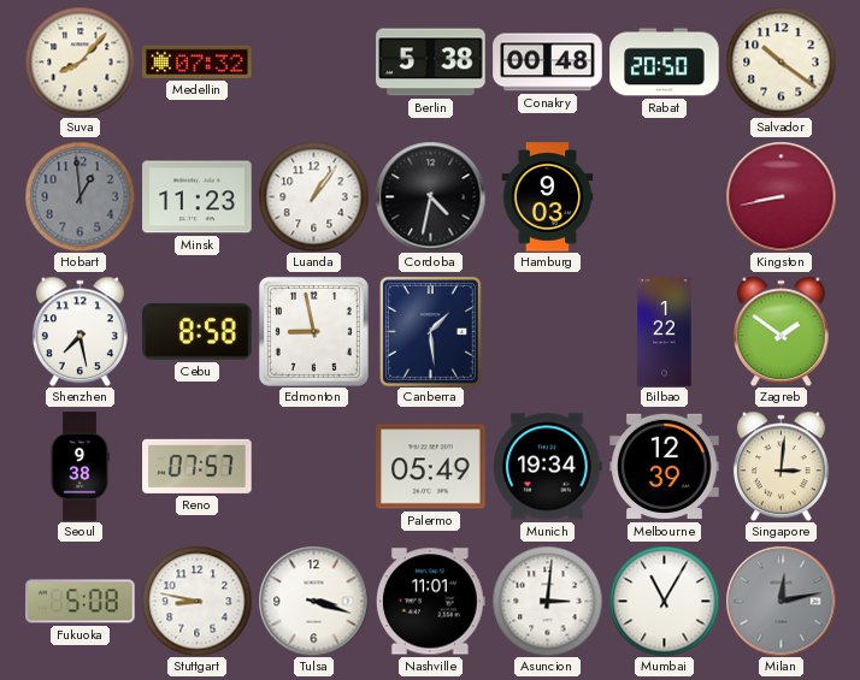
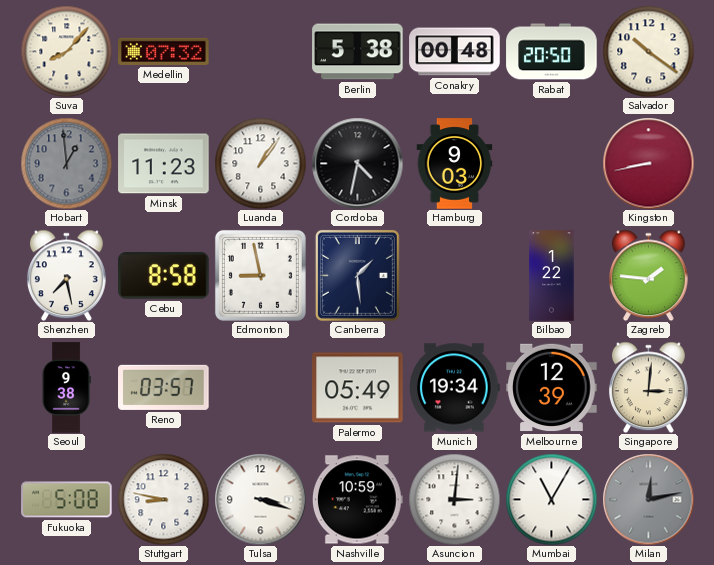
Zagreb: 1:51 -> 1:46
Reno: 07:57 -> 03:57
Nashville: 11:01 -> 10:59
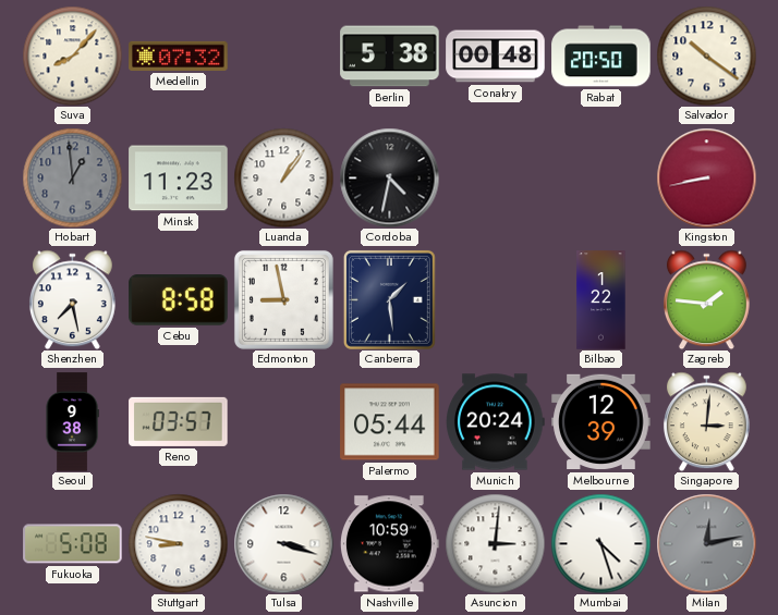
Hamburg: 9:03 -> none
Palermo: 05:49 -> 05:44
Munich: 19:34 -> 20:24
Mumbai: 11:05 -> 4:27
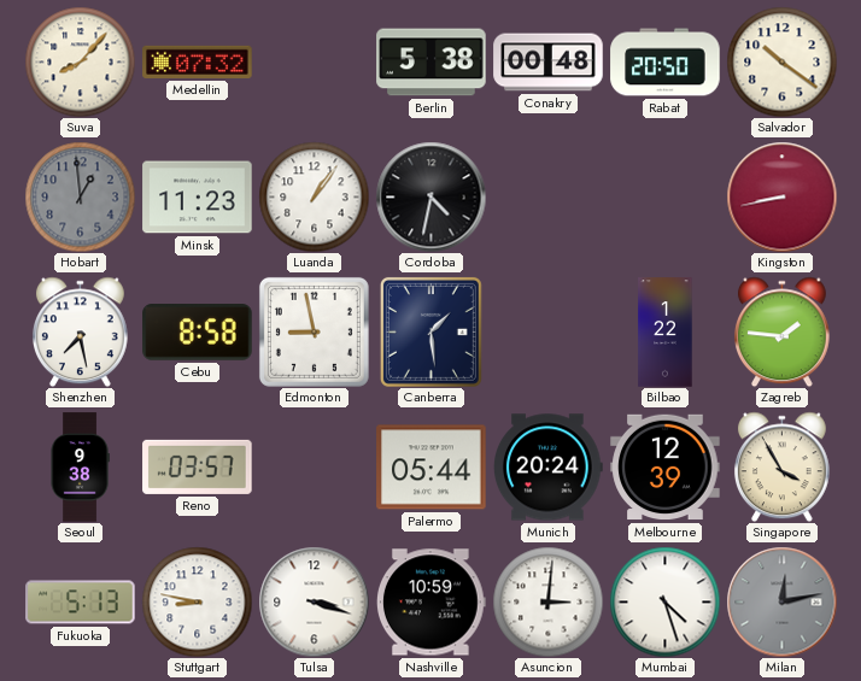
Singapore: 3:01 -> 3:55
Fukuoka: 5:08 -> 5:13
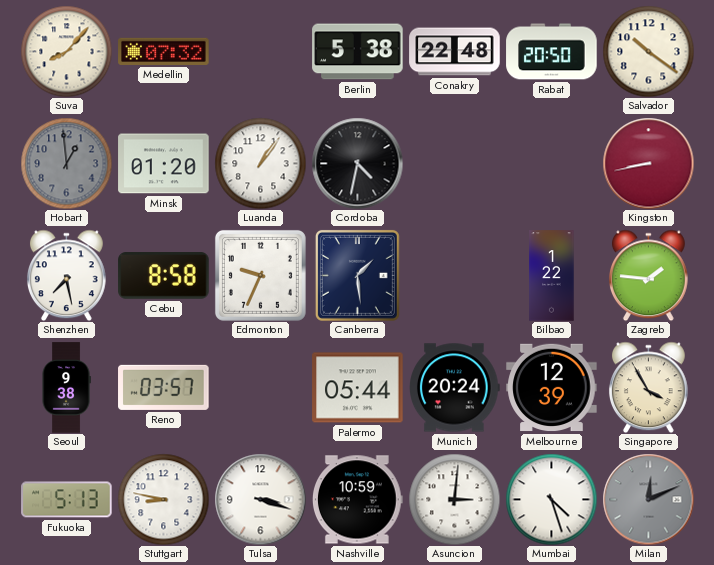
Conakry: 00:48 -> 22:48
Minsk: 11:23 -> 01:20
Edmonton: 8:58 -> 9:34
Milan: 12:13 -> 12:11
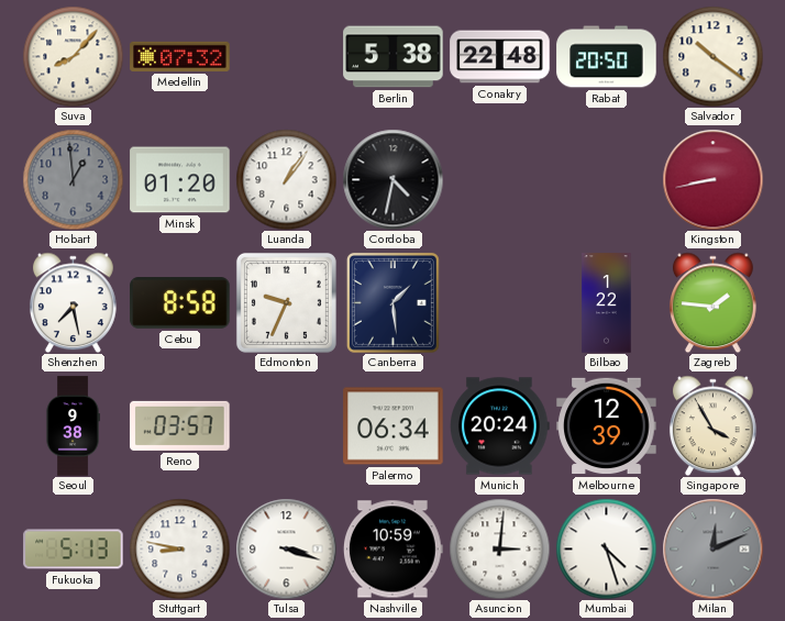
Palermo: 05:44 -> 06:34
